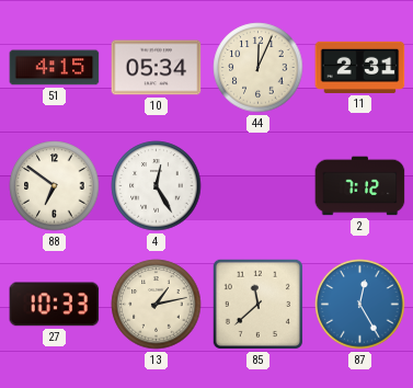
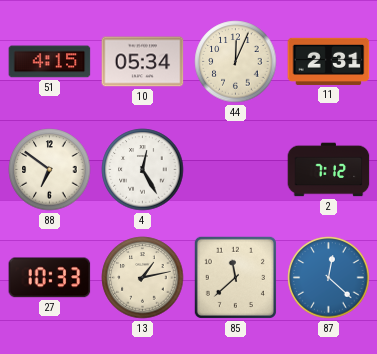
87: 12:25 -> 12:22
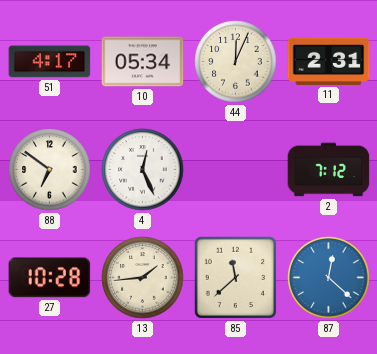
51: 4:15 -> 4:17
4: 12:25 -> 12:26
27: 10:33 -> 10:28
13: 1:13 -> 1:44
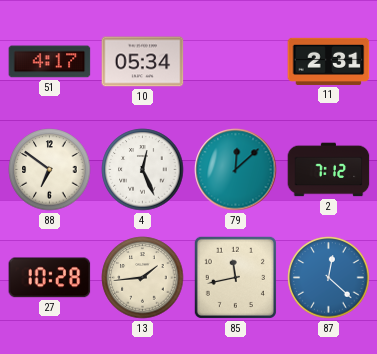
44: 12:04 -> none
79: none -> 12:08
85: 11:38 -> 11:43
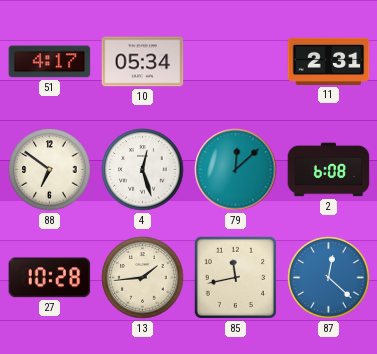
4: 12:26 -> 12:27
2: 7:12 -> 6:08
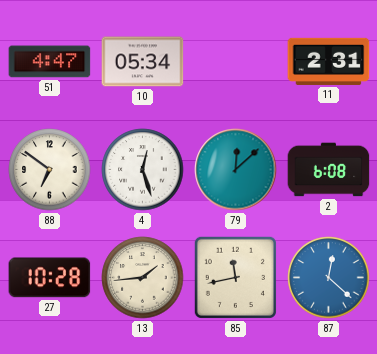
51: 4:17 -> 4:47
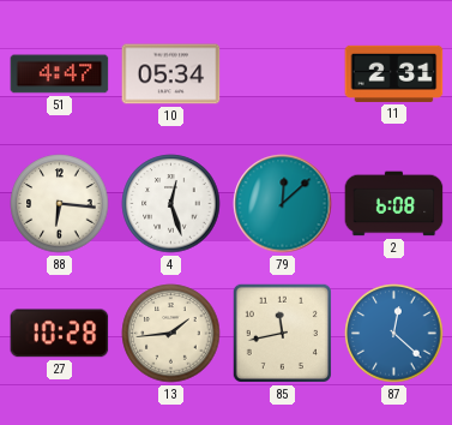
88: 6:51 -> 6:16
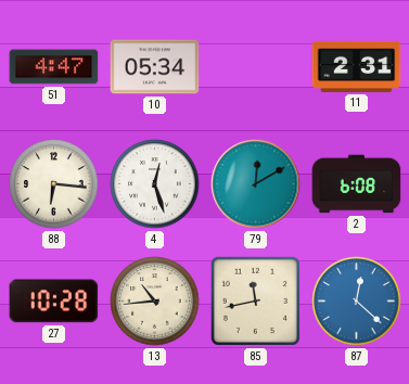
79: 12:08 -> 12:10
13: 1:44 -> 10:44
